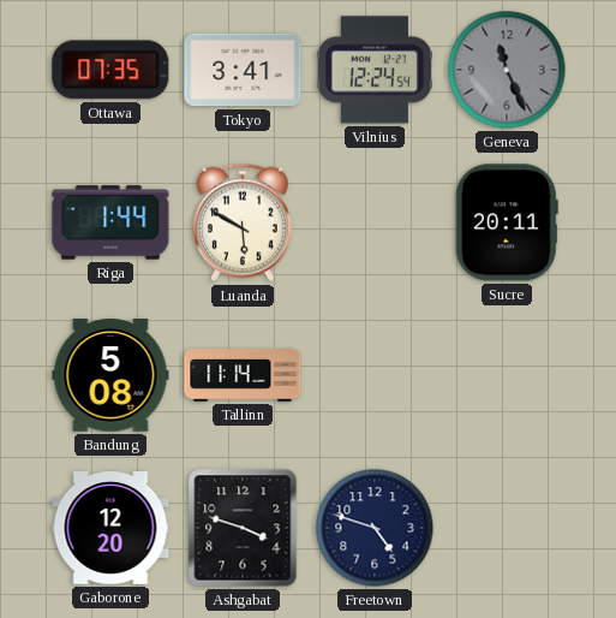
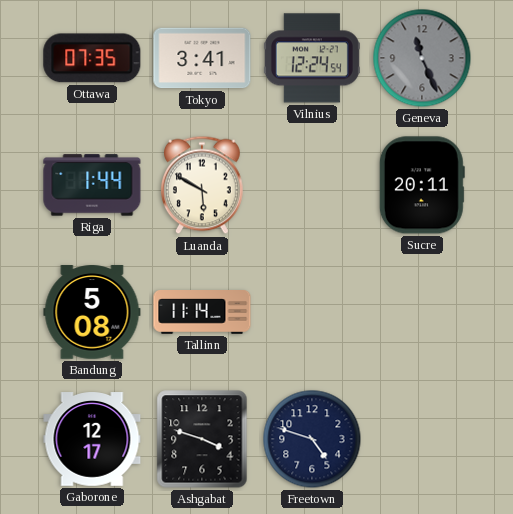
Gaborone: 12:20 -> 12:17
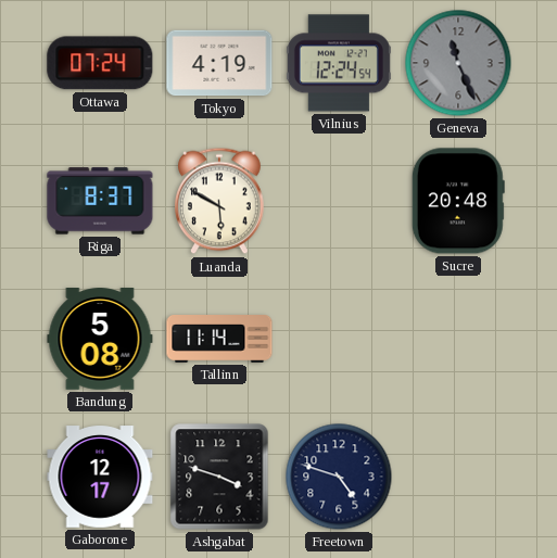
Ottawa: 07:35 -> 07:24
Tokyo: 3:41 -> 4:19
Riga: 1:44 -> 8:37
Sucre: 20:11 -> 20:48
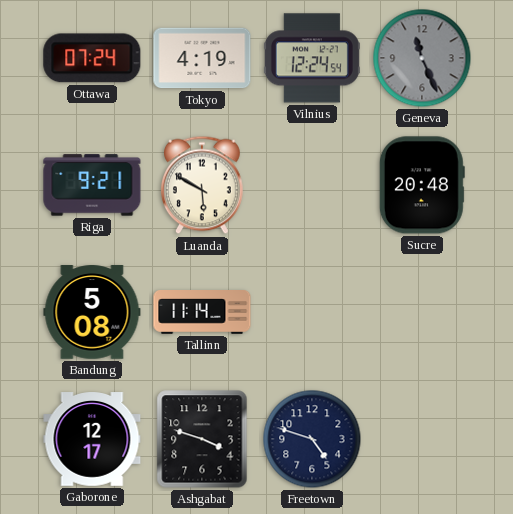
Riga: 8:37 -> 9:21
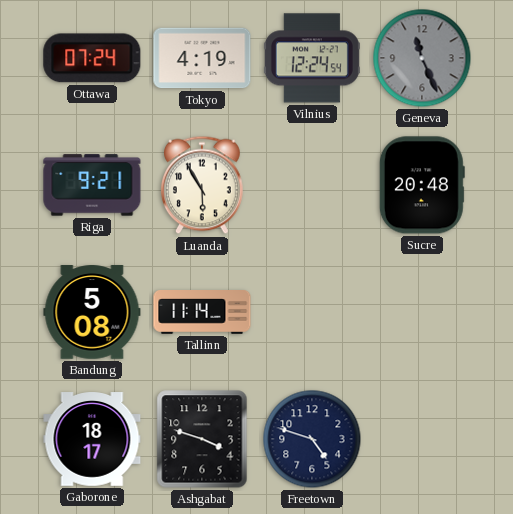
Luanda: 5:50 -> 5:55
Gaborone: 12:17 -> 18:17
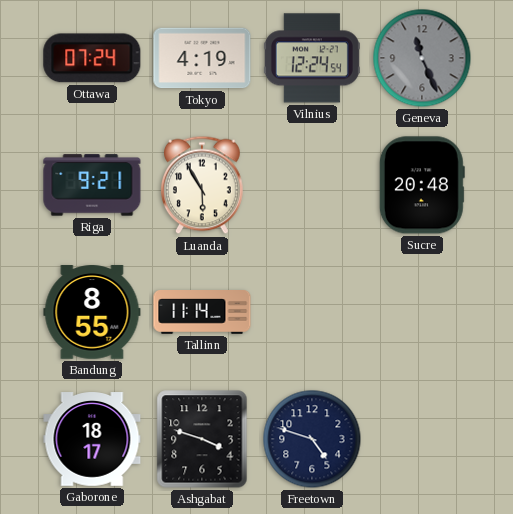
Bandung: 5:08 -> 8:55
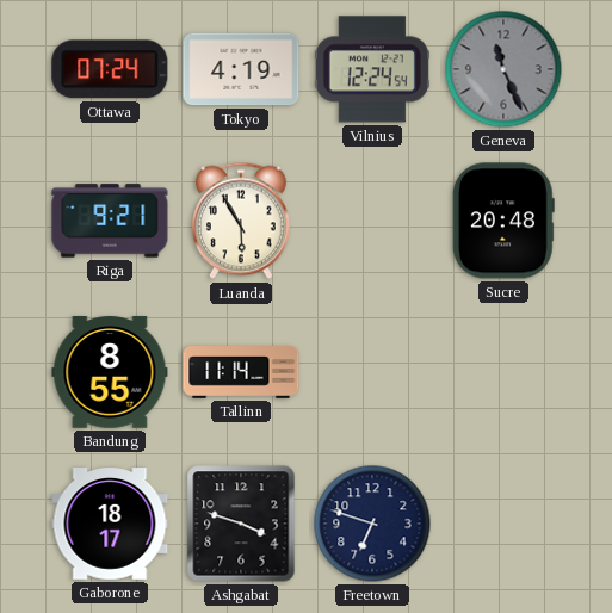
Freetown: 4:48 -> 6:48
